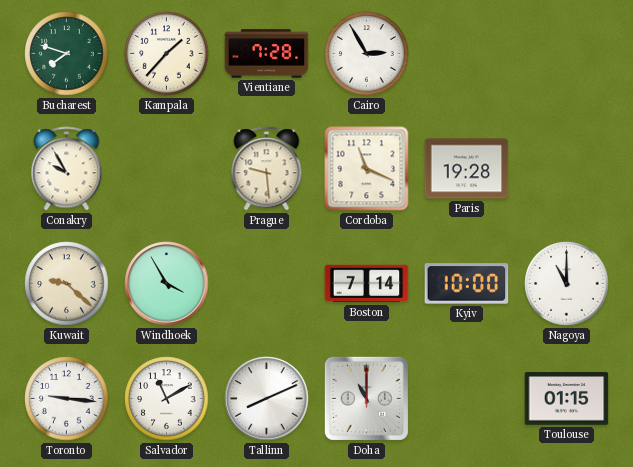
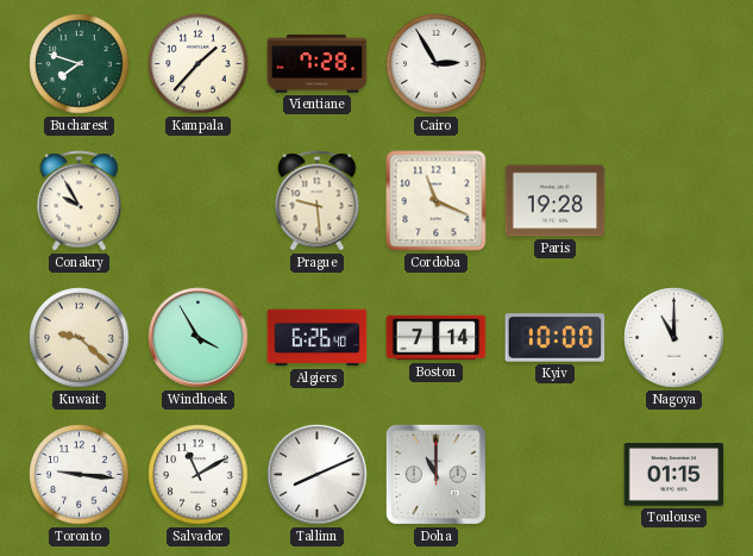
Algiers: none -> 6:26
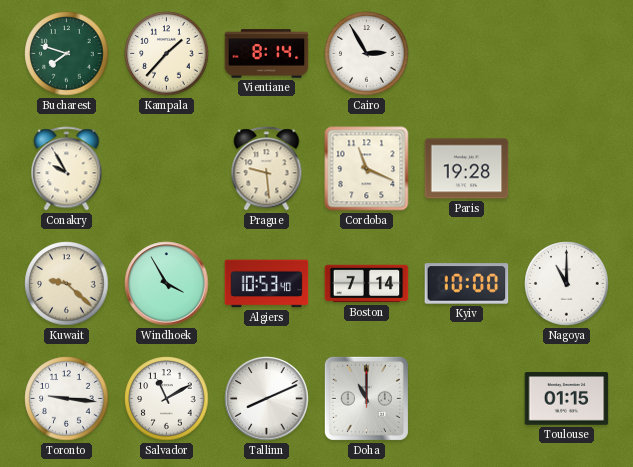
Vientiane: 7:28 -> 8:14
Algiers: 6:26 -> 10:53
